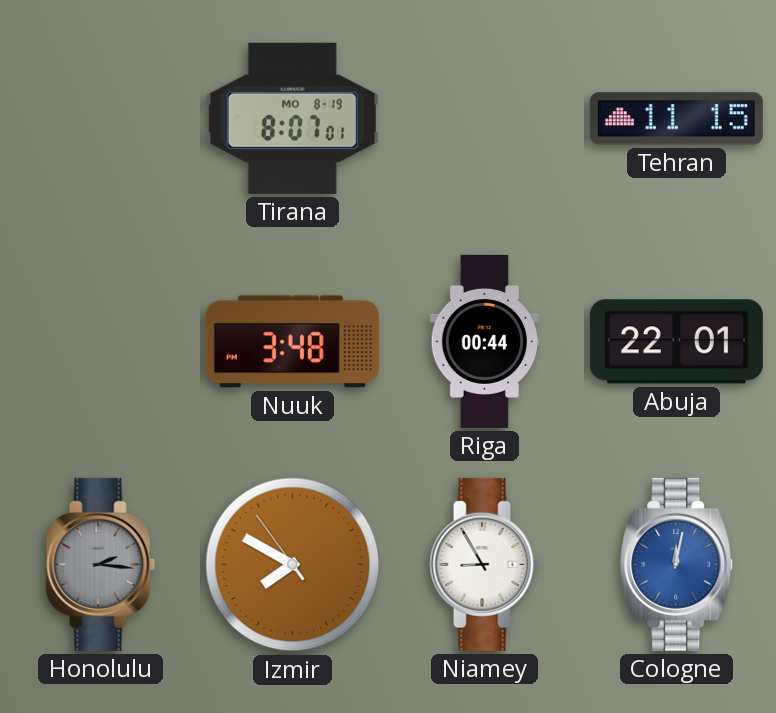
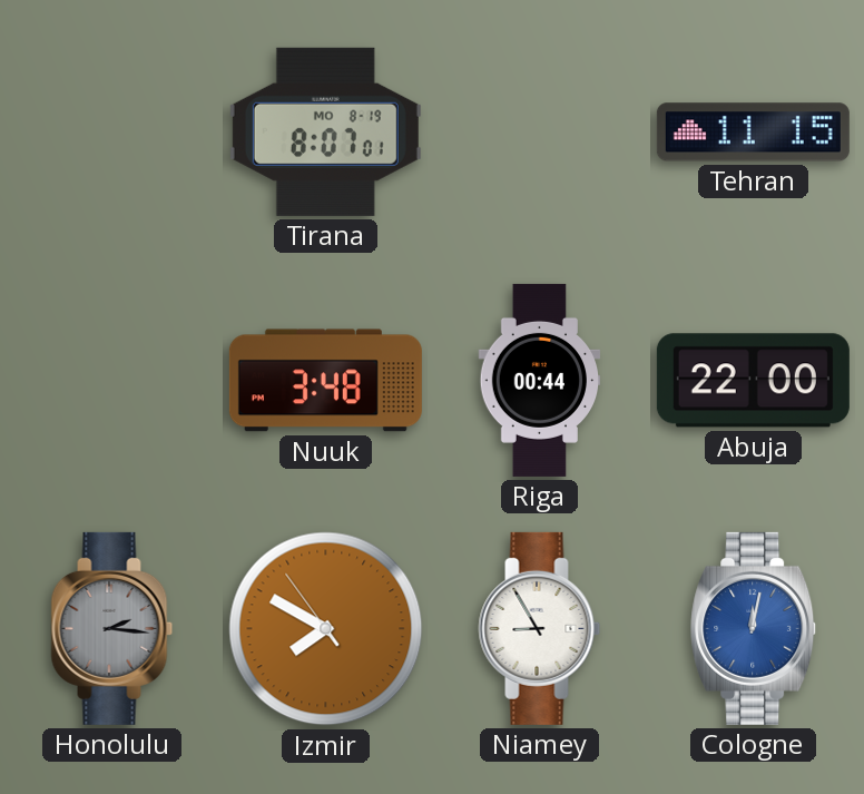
Abuja: 22:01 -> 22:00
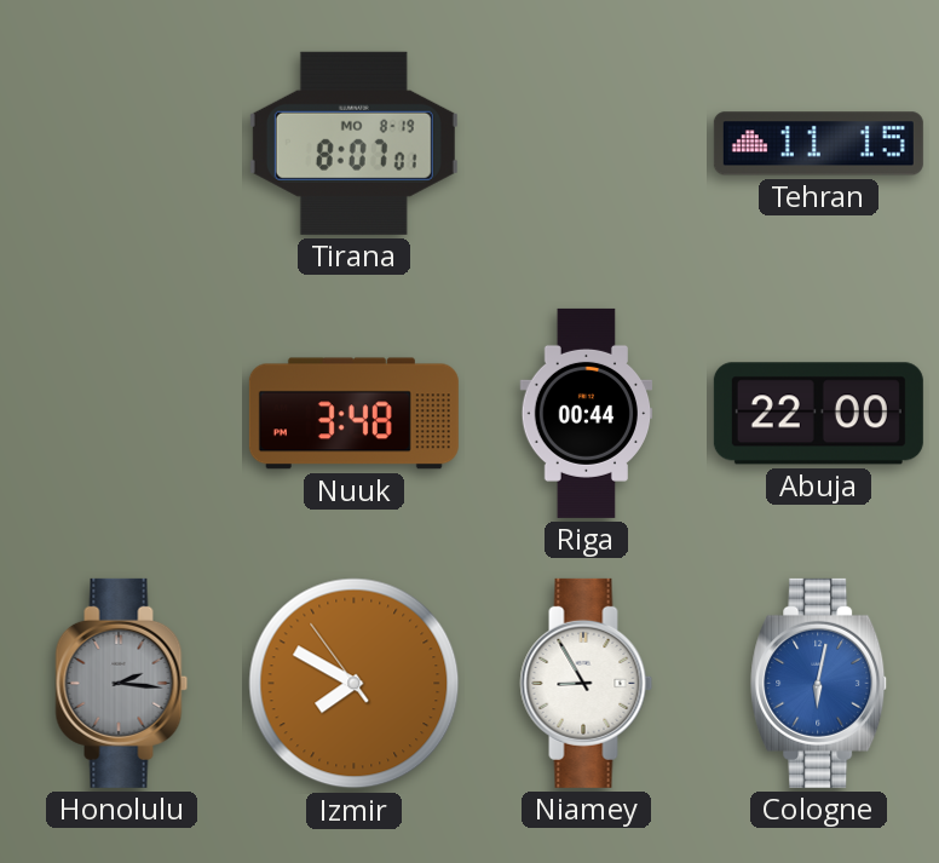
Cologne: 12:02 -> 6:02
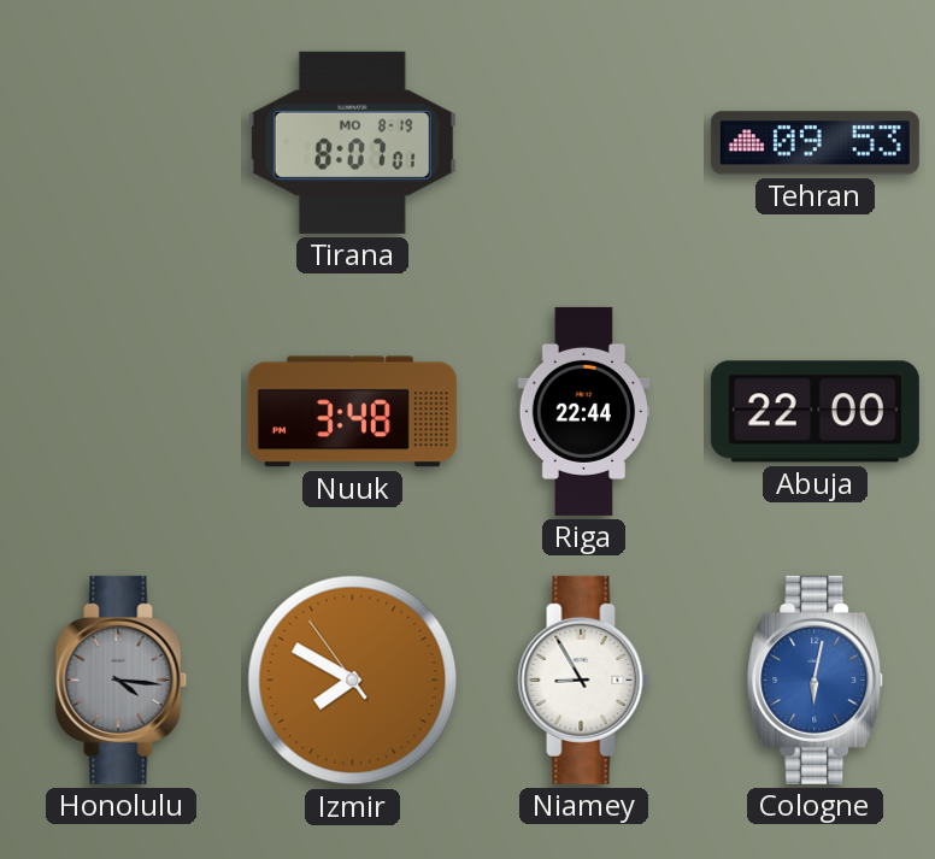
Tehran: 11:15 -> 09:53
Riga: 00:44 -> 22:44
Honolulu: 2:16 -> 4:16
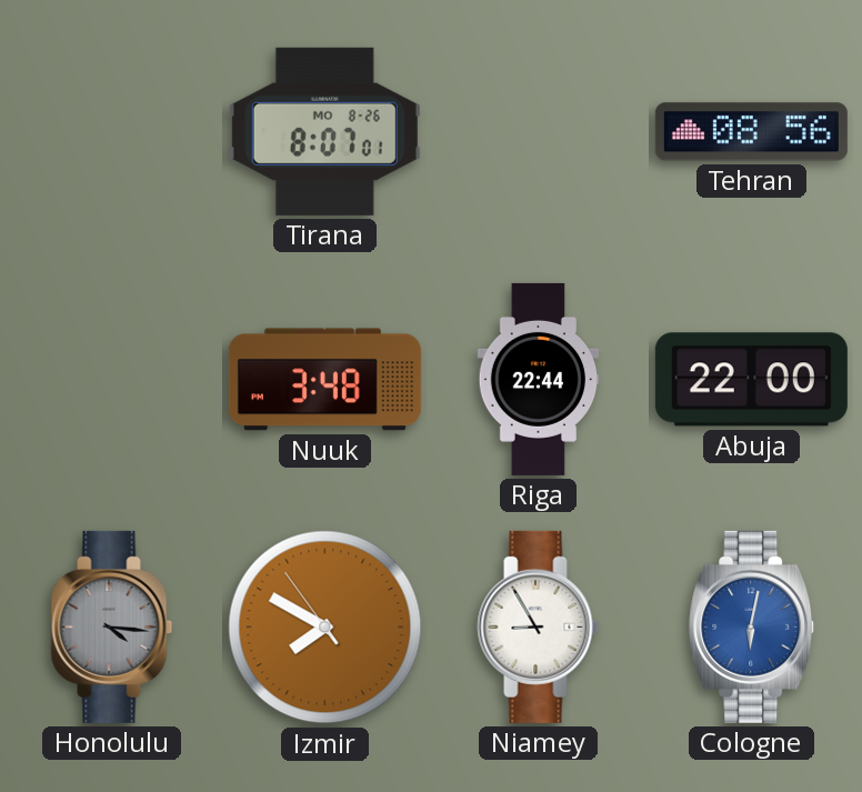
Tirana date: MO 8-19 -> MO 8-26
Tehran: 09:53 -> 08:56
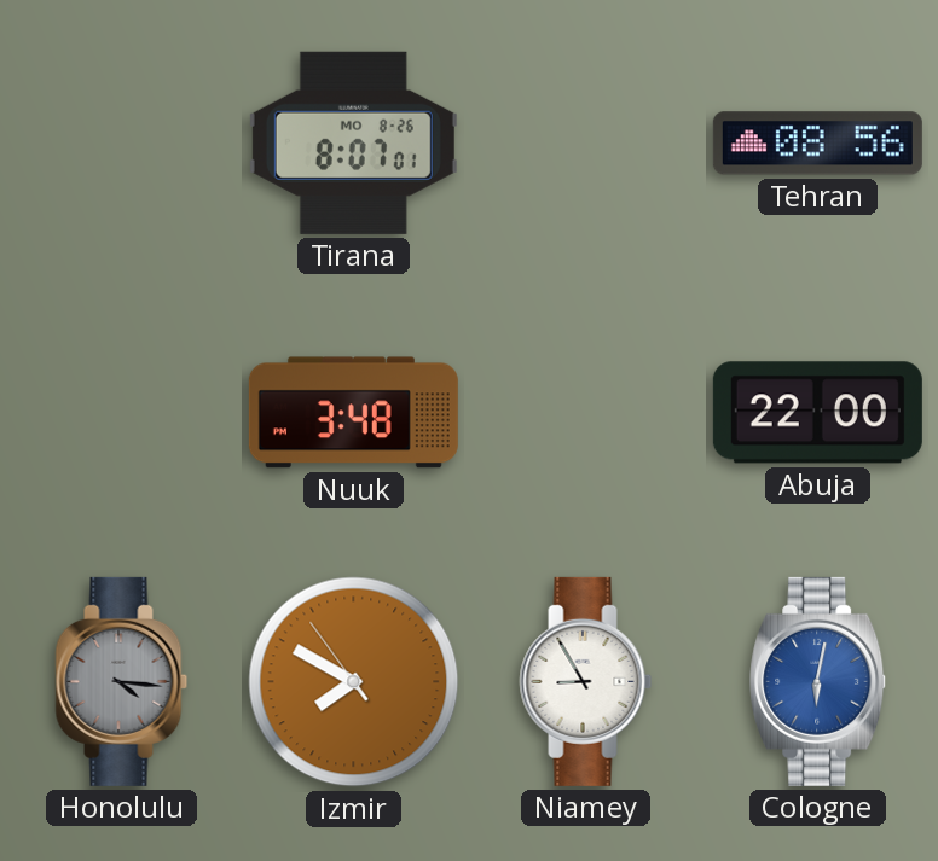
Riga: 22:44 -> none
